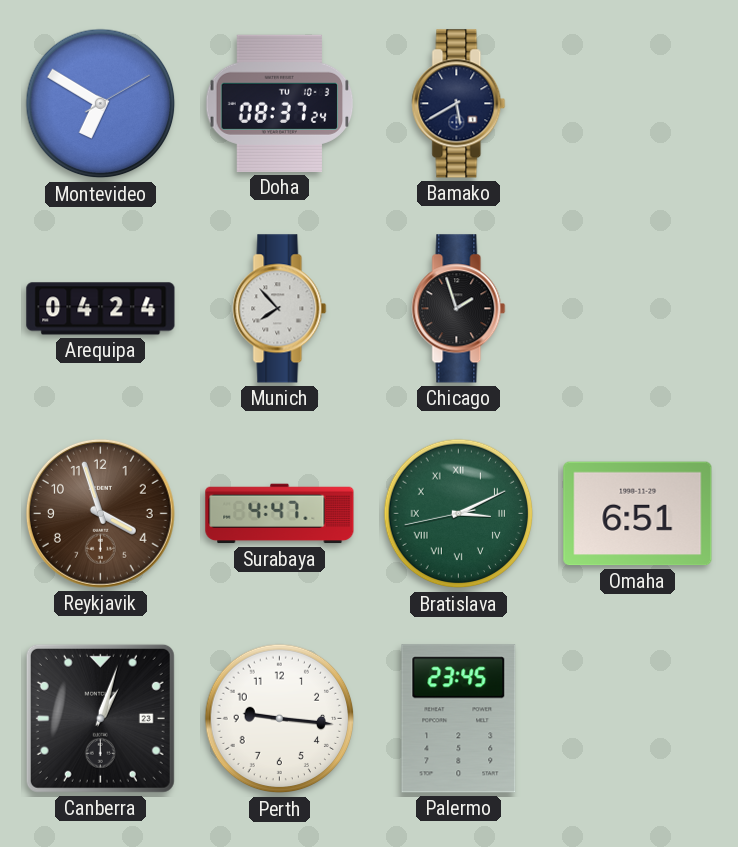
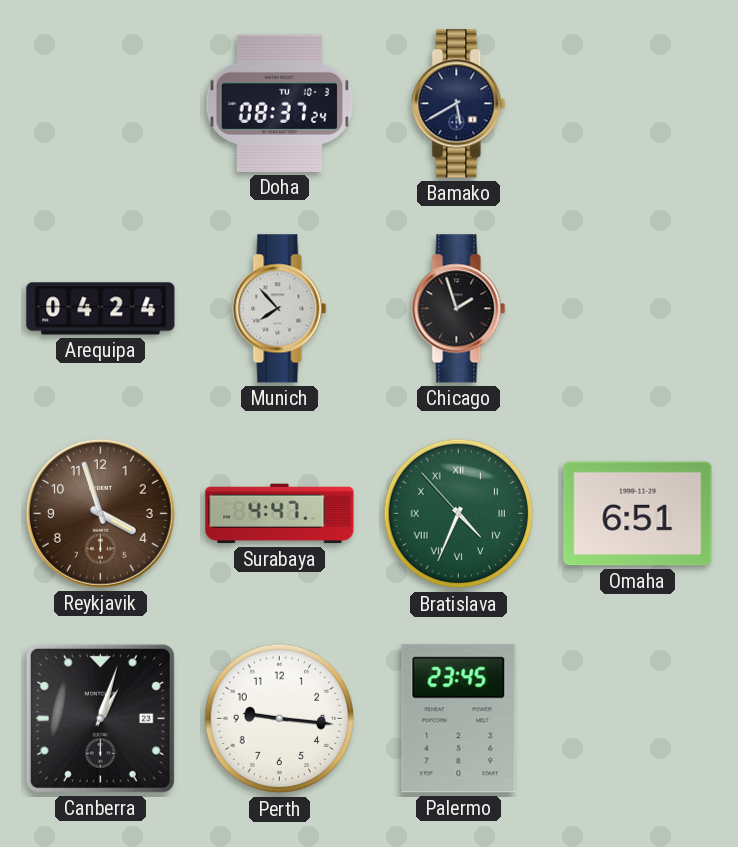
Montevideo: 6:50 -> none
Bratislava: 3:10 -> 4:33
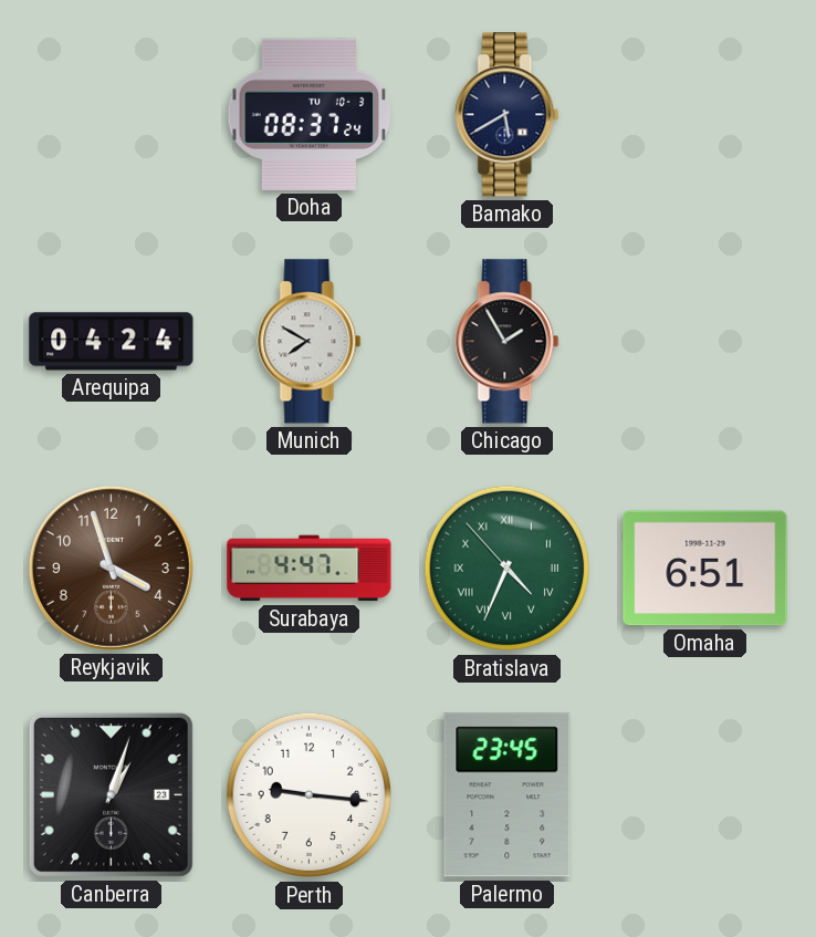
Munich: 7:53 -> 7:50
Chicago: 1:57 -> 1:55
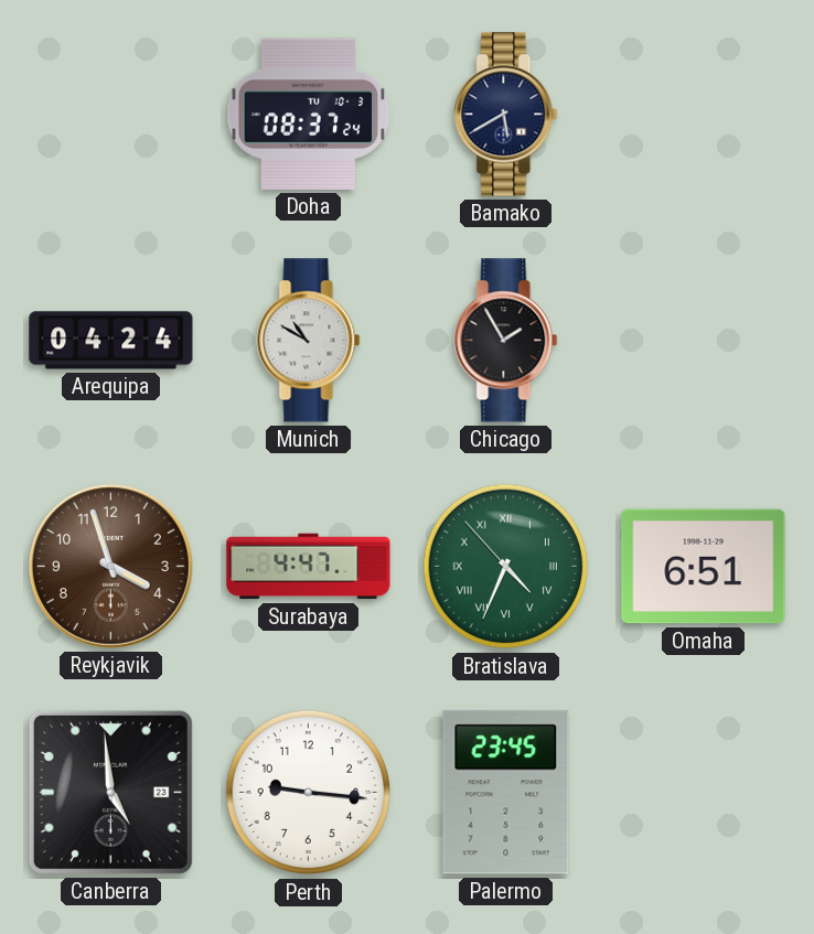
Munich: 7:50 -> 10:50
Canberra: 1:03 -> 4:59
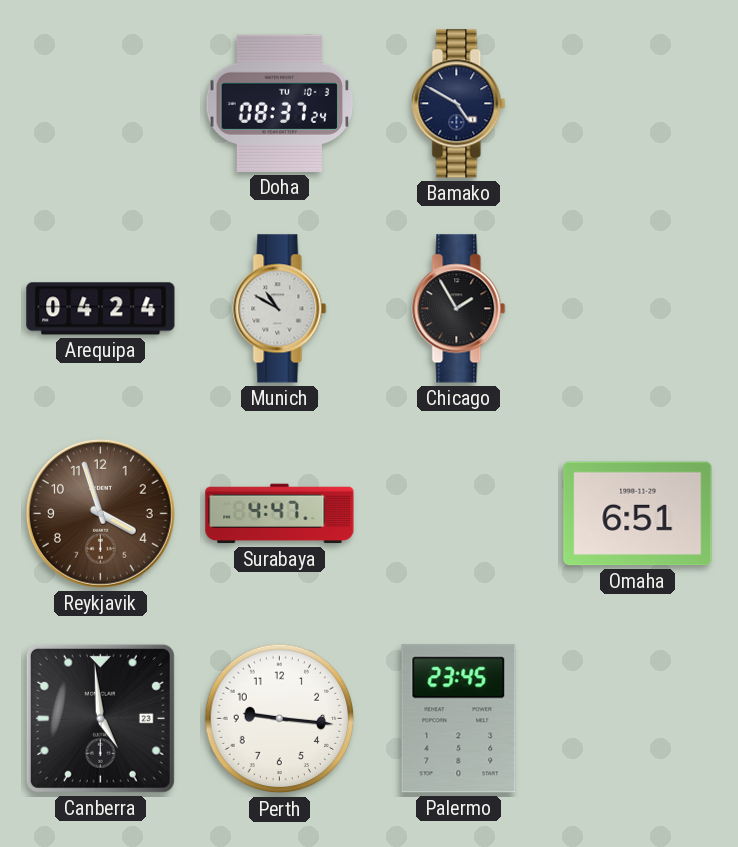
Bamako: 5:40 -> 4:50
Bratislava: 4:33 -> none
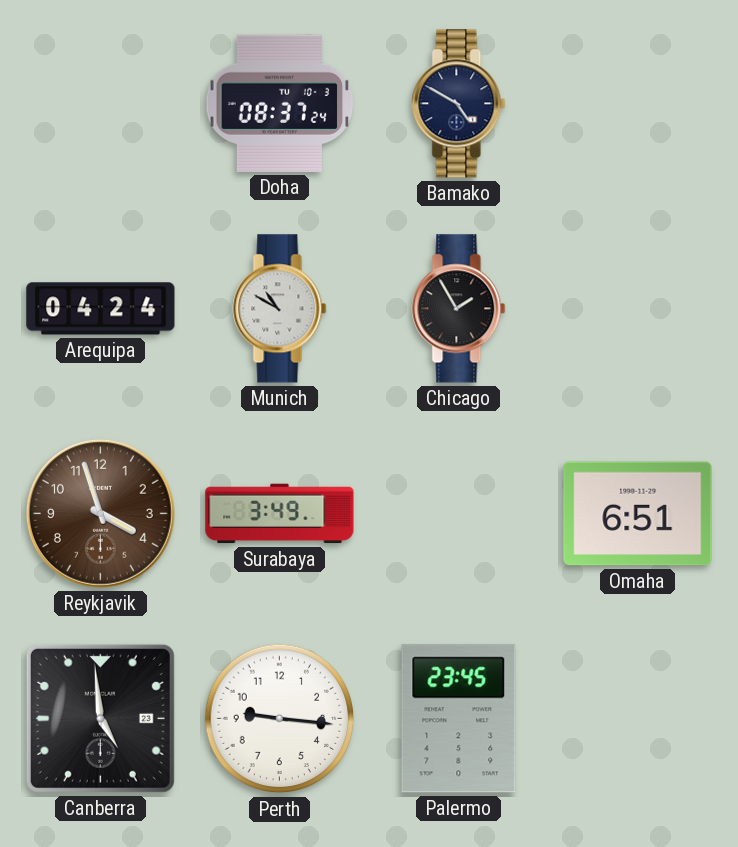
Surabaya: 4:47 -> 3:49
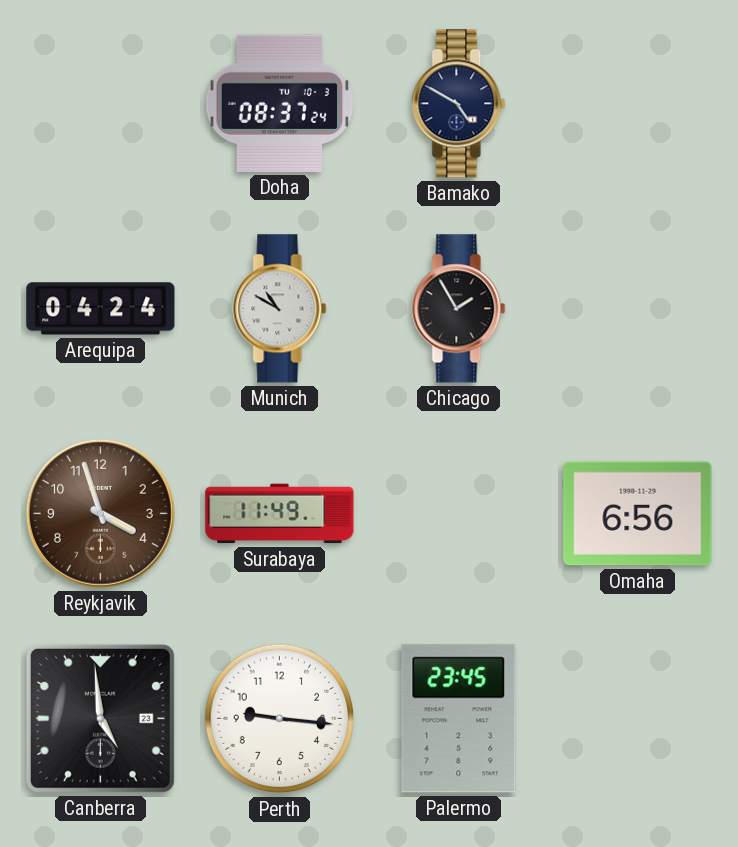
Surabaya: 3:49 -> 11:49
Omaha: 6:51 -> 6:56
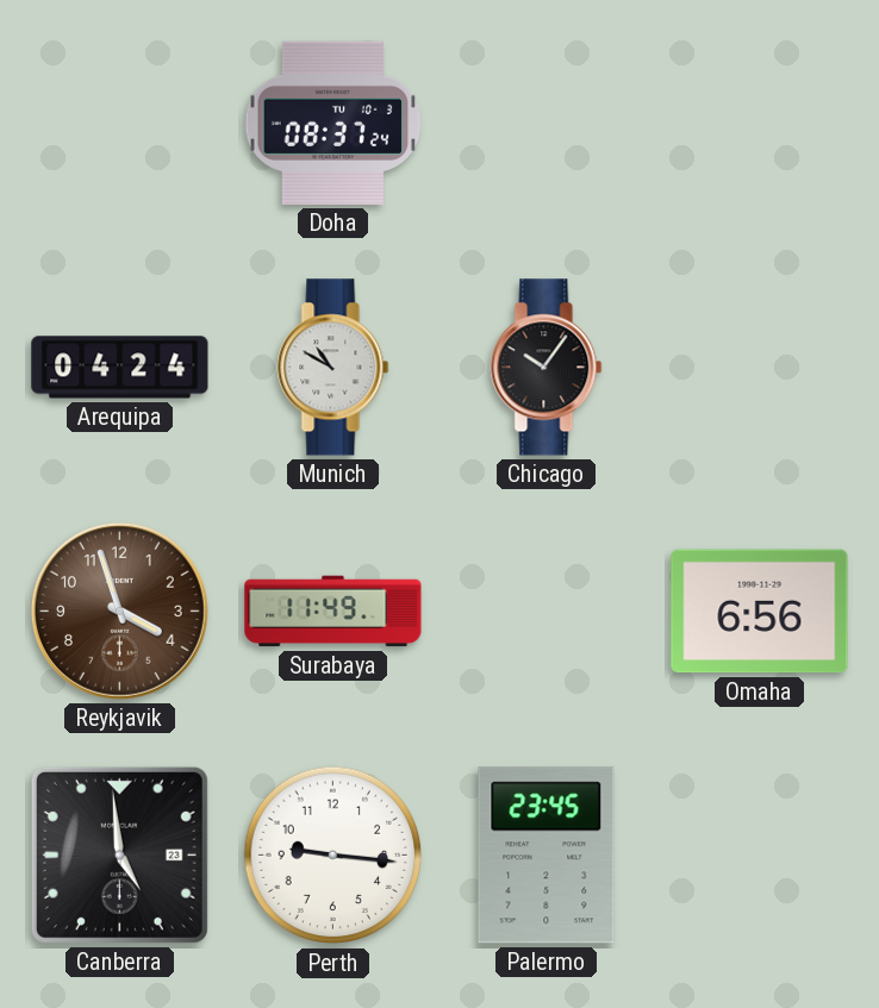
Bamako: 4:50 -> none
Chicago: 1:55 -> 10:06
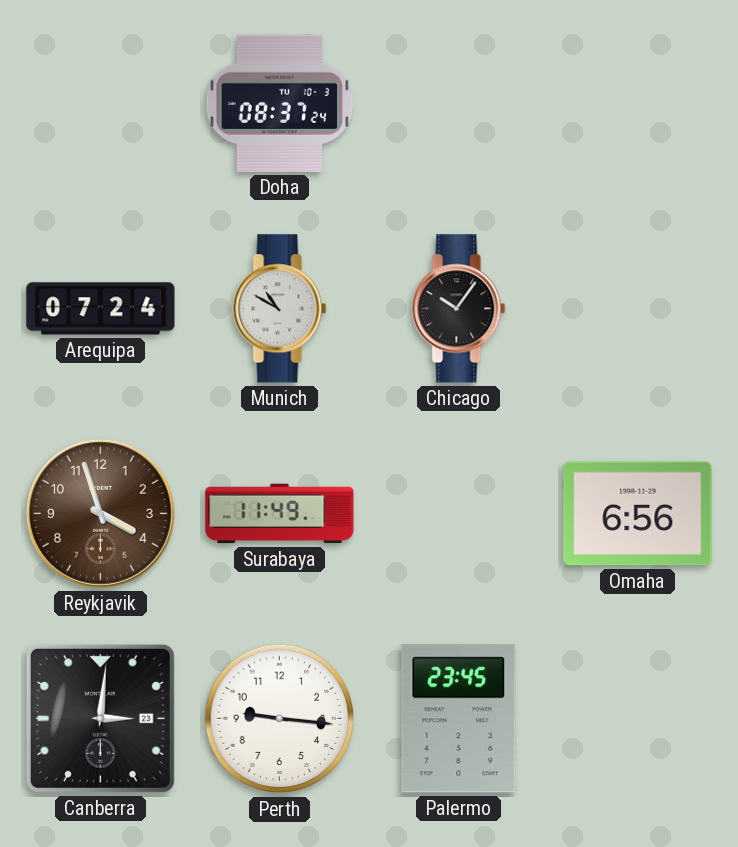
Arequipa: 04:24 -> 07:24
Canberra: 4:59 -> 3:01
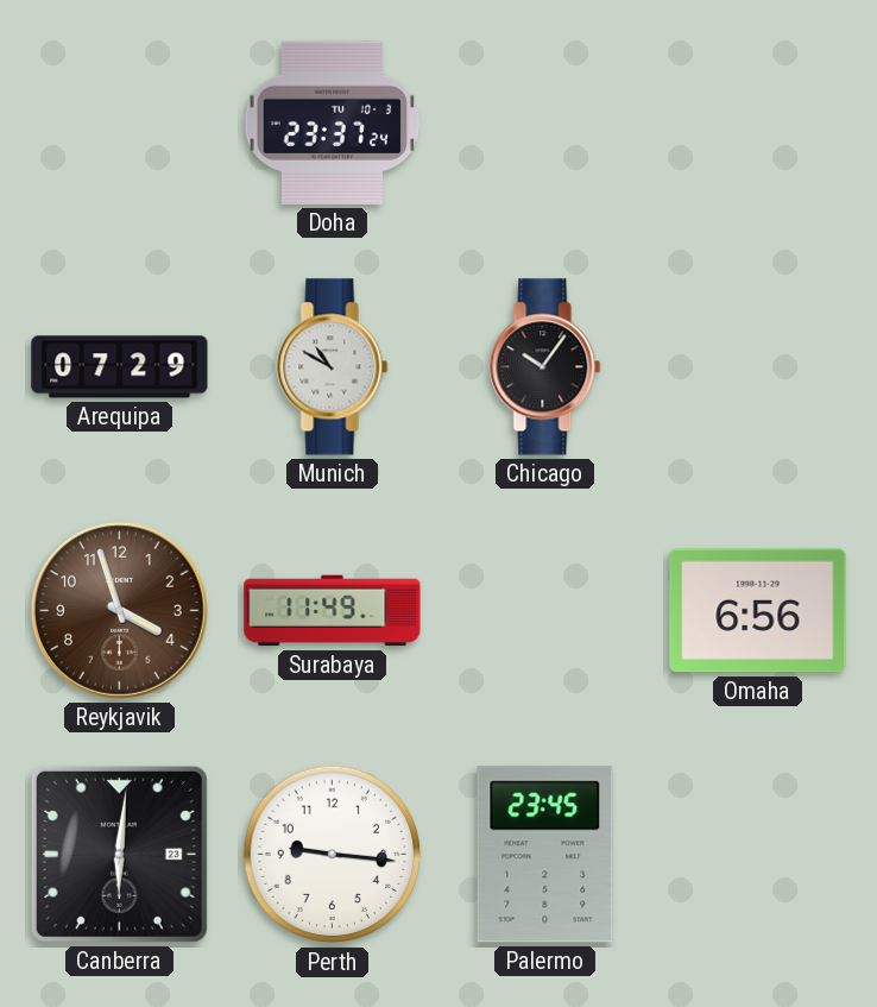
Doha: 08:37 -> 23:37
Arequipa: 07:24 -> 07:29
Canberra: 3:01 -> 6:01
